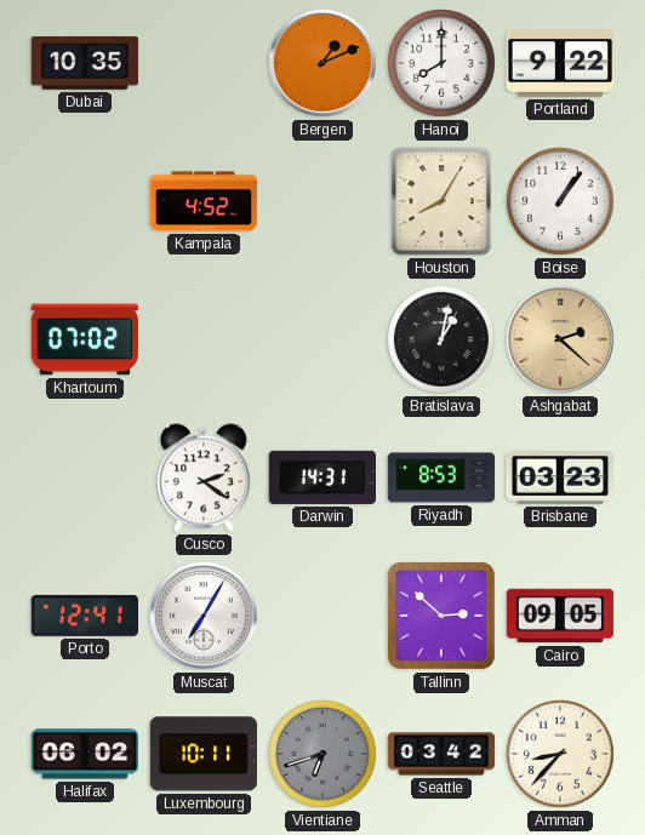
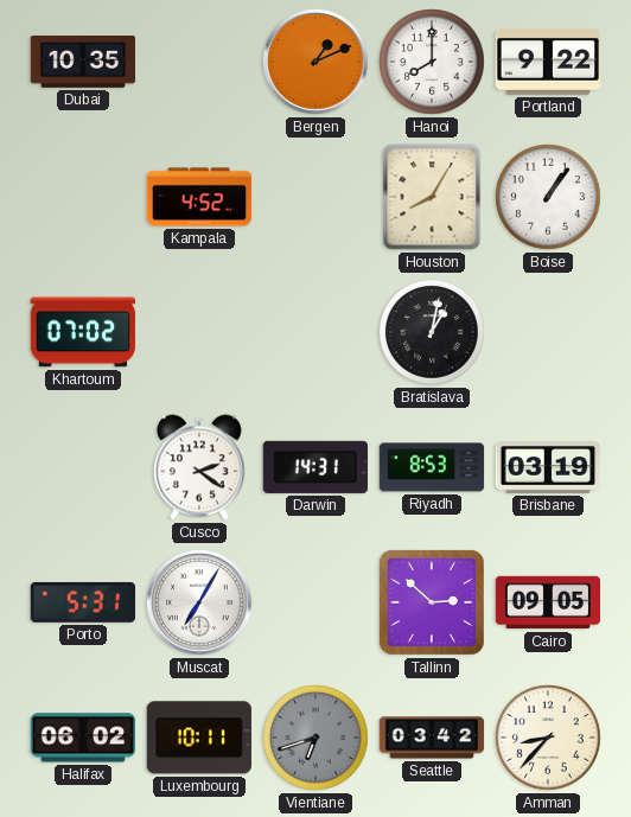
Ashgabat: 2:22 -> none
Brisbane: 03:23 -> 03:19
Porto: 12:41 -> 5:31
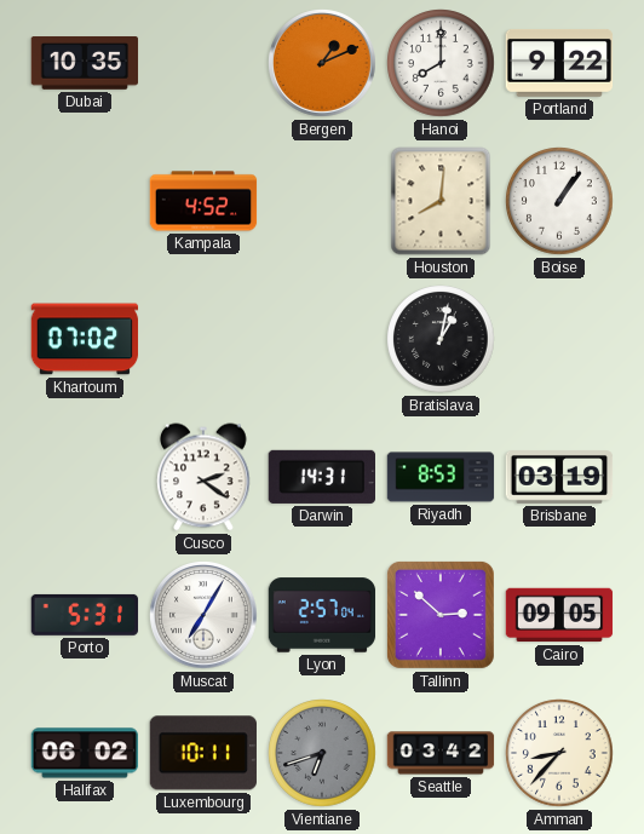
Houston: 8:05 -> 8:01
Lyon: none -> 2:57
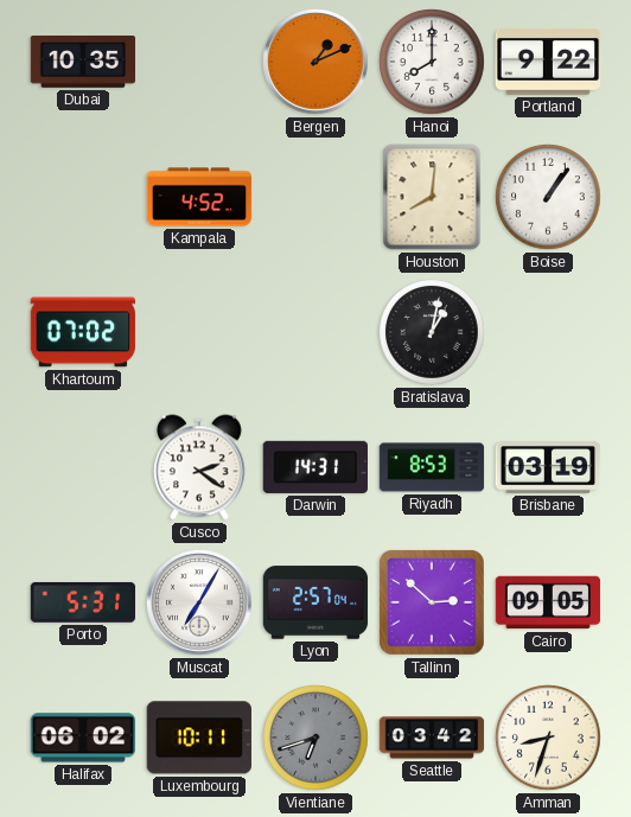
Amman: 8:37 -> 8:33
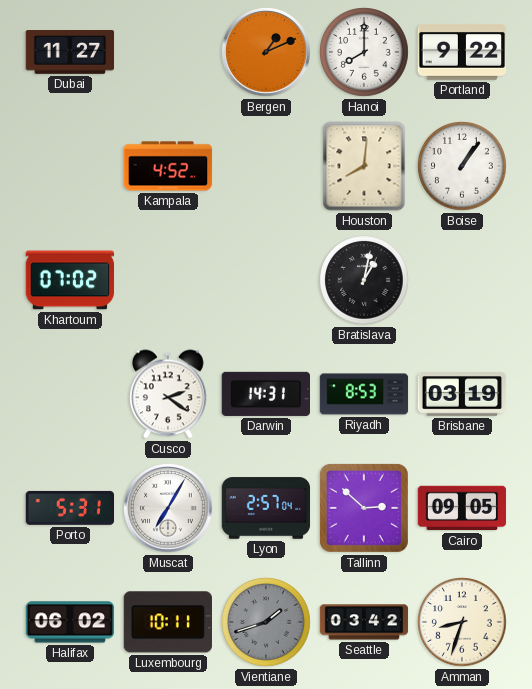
Dubai: 10:35 -> 11:27
Vientiane: 6:42 -> 1:42
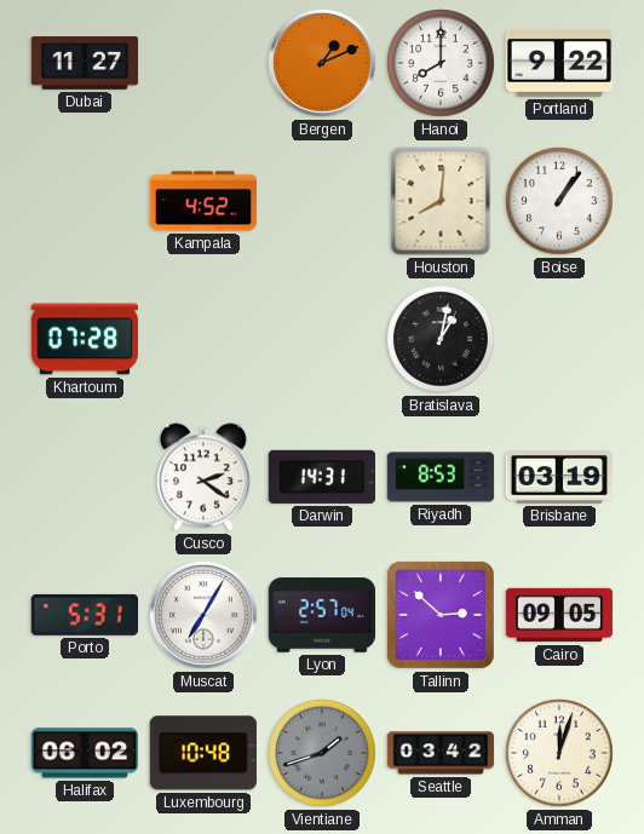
Khartoum: 07:02 -> 07:28
Luxembourg: 10:11 -> 10:48
Amman: 8:33 -> 12:03
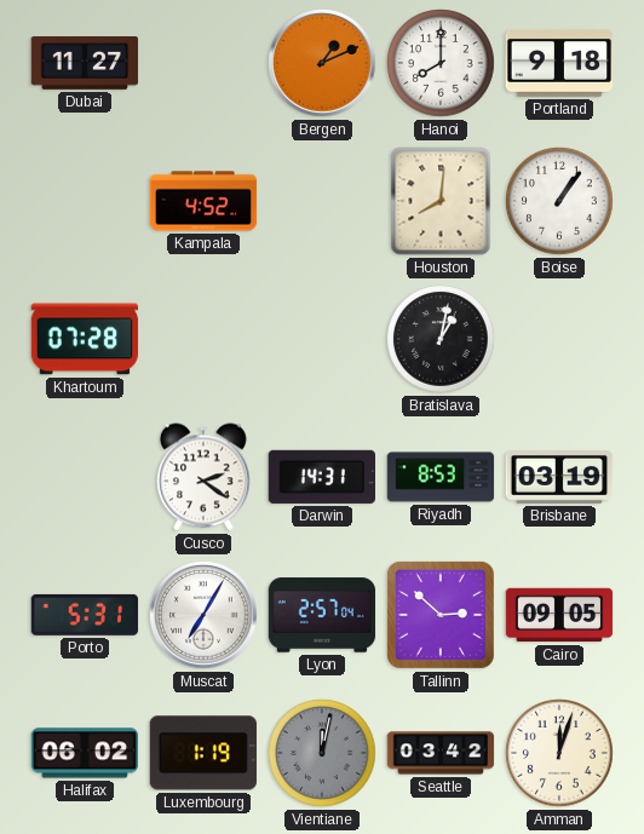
Portland: 9:22 -> 9:18
Luxembourg: 10:48 -> 1:19
Vientiane: 1:42 -> 12:02
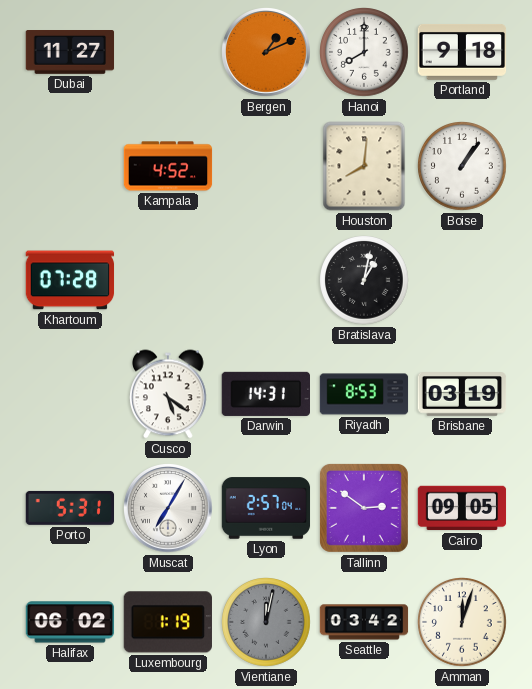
Cusco: 2:21 -> 5:21
Tallinn: 2:52 -> 2:51
